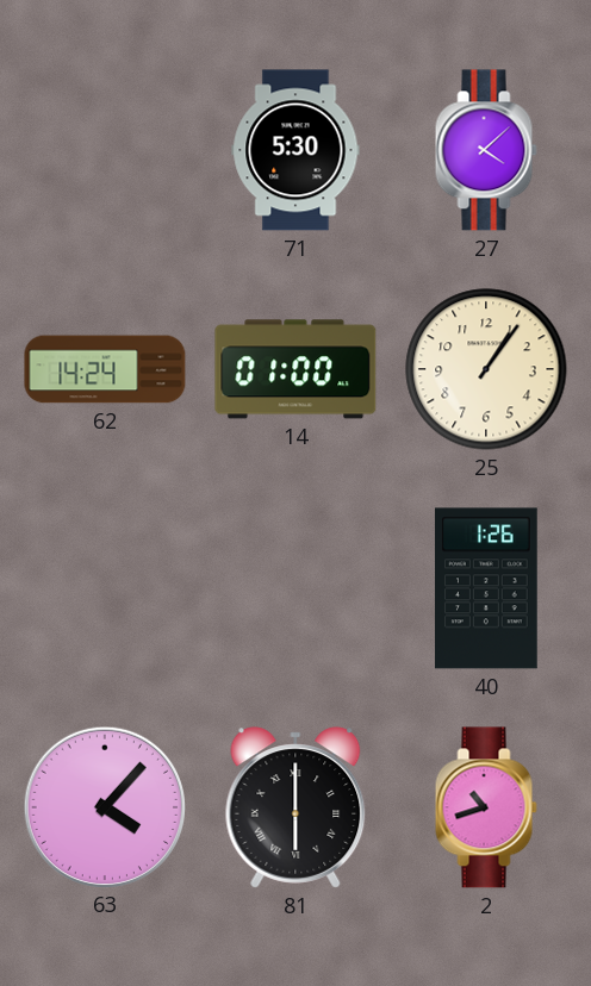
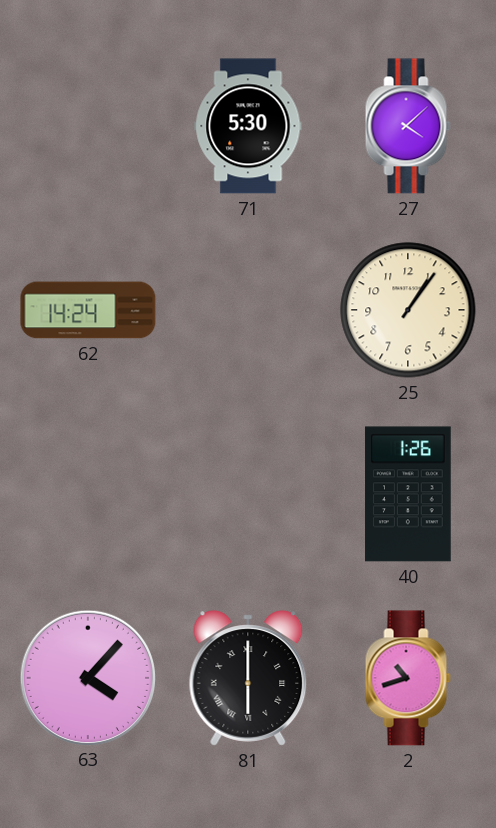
14: 01:00 -> none
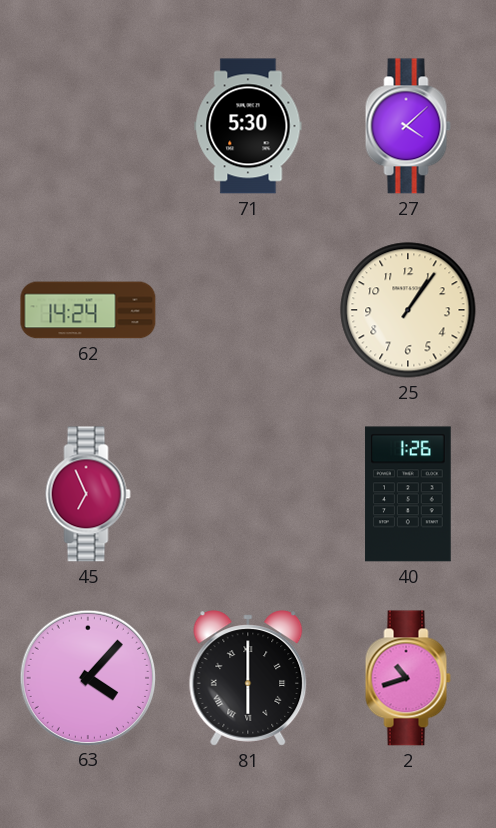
45: none -> 6:56
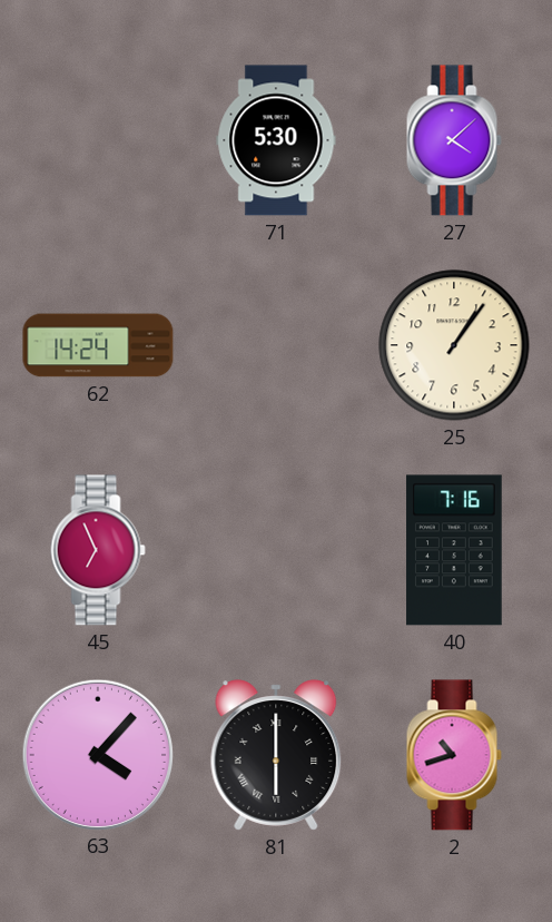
40: 1:26 -> 7:16
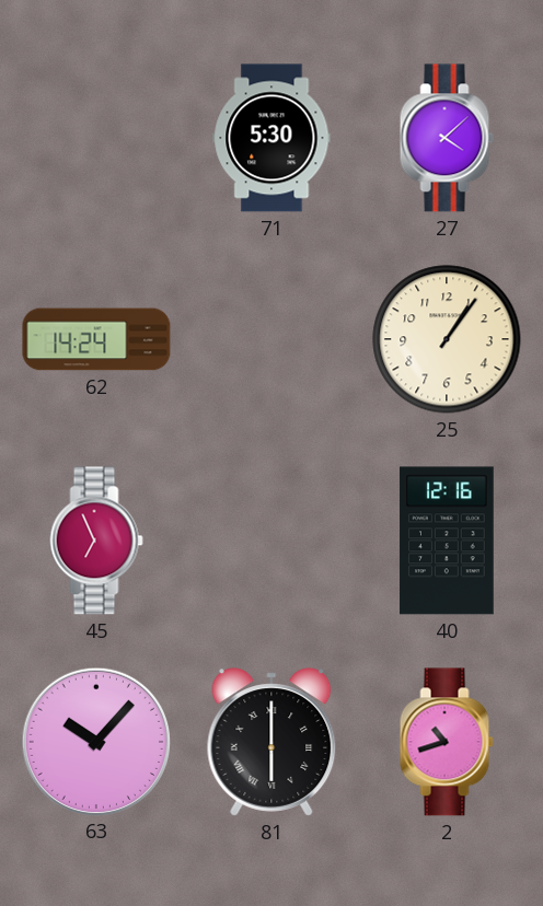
40: 7:16 -> 12:16
63: 4:07 -> 10:07
